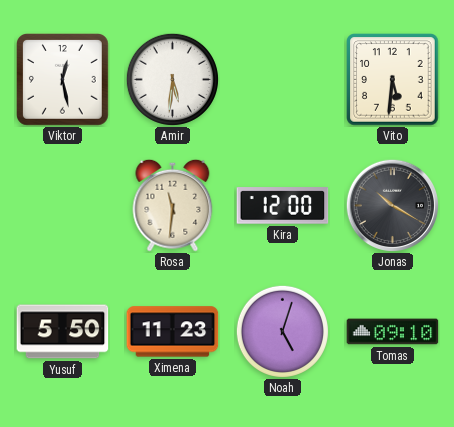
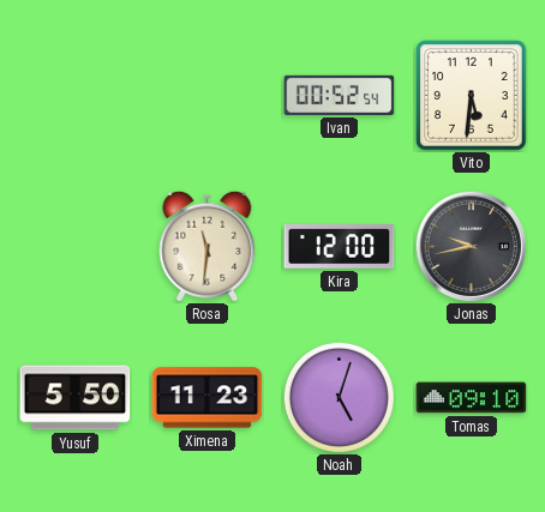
Viktor: 12:28 -> none
Amir: 5:31 -> none
Ivan: none -> 00:52
Jonas: 10:20 -> 9:43
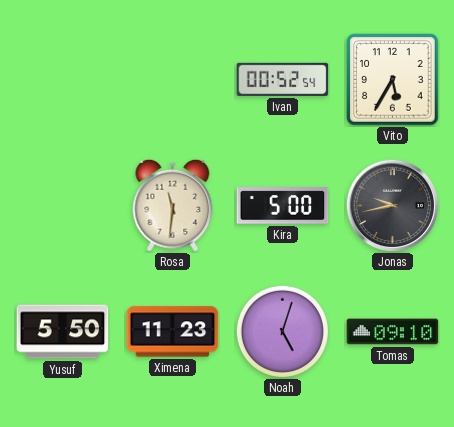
Vito: 5:31 -> 5:35
Kira: 12:00 -> 5:00
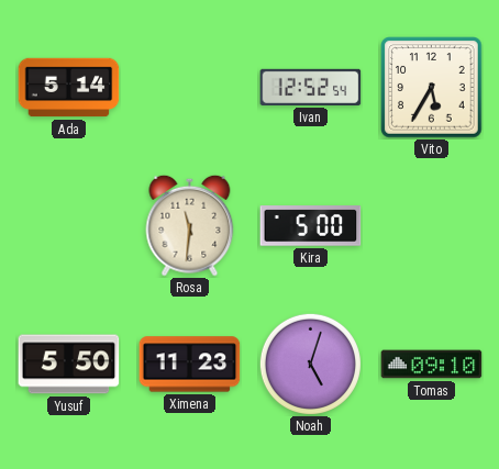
Ada: none -> 5:14
Ivan: 00:52 -> 12:52
Jonas: 9:43 -> none
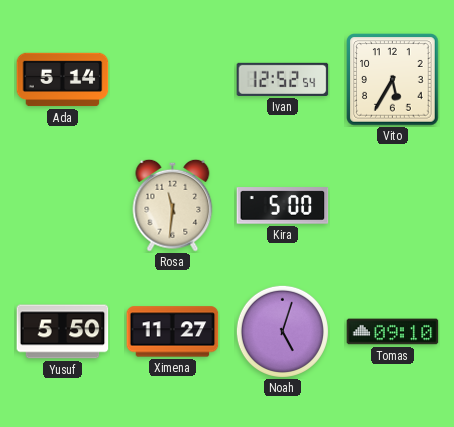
Ximena: 11:23 -> 11:27
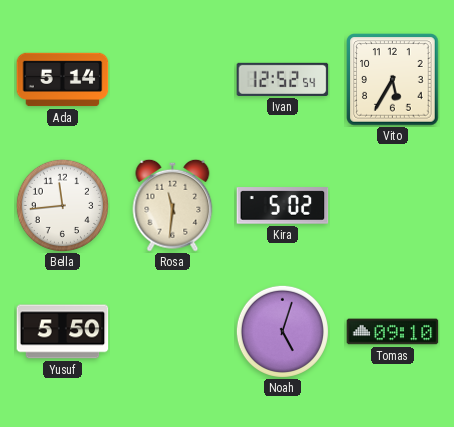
Bella: none -> 11:44
Kira: 5:00 -> 5:02
Ximena: 11:27 -> none
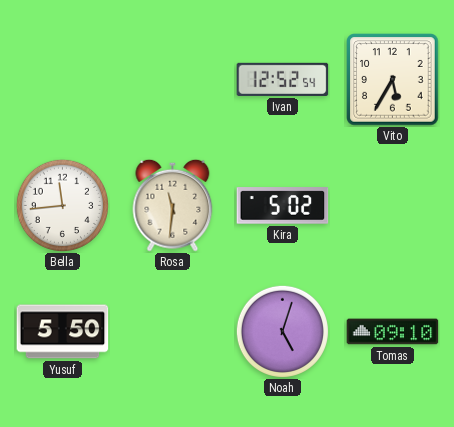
Ada: 5:14 -> none
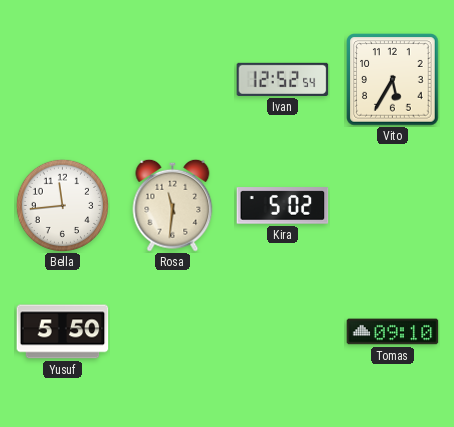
Noah: 5:03 -> none
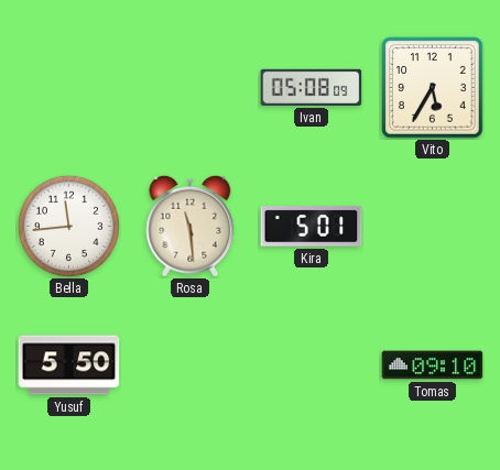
Ivan: 12:52 -> 05:08
Rosa: 11:31 -> 11:29
Kira: 5:02 -> 5:01
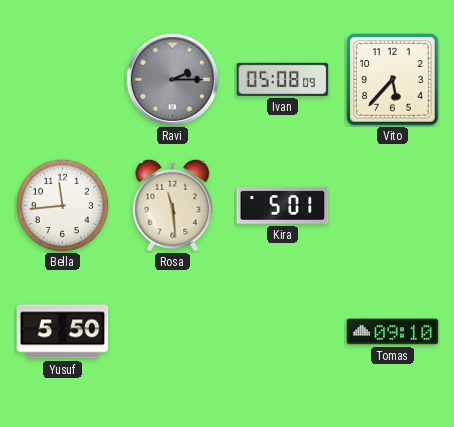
Ravi: none -> 2:15
Vito: 5:35 -> 5:37
